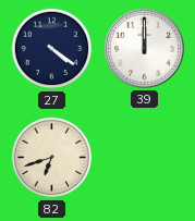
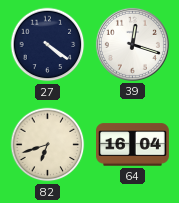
39: 12:00 -> 12:18
64: none -> 16:04
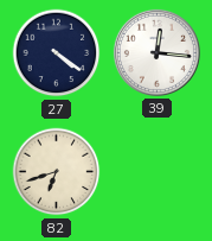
39: 12:18 -> 12:16
64: 16:04 -> none
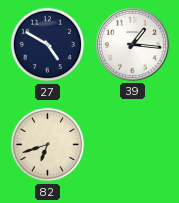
27: 4:21 -> 4:50
39: 12:16 -> 1:16
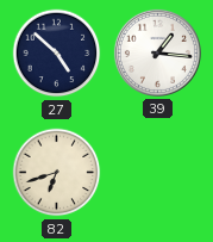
27: 4:50 -> 4:52
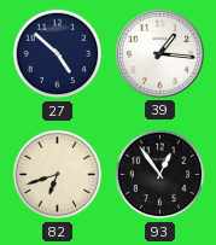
93: none -> 12:54
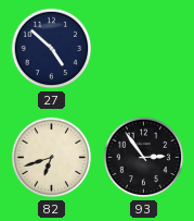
39: 1:16 -> none
93: 12:54 -> 2:54
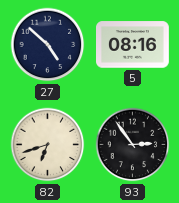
5: none -> 08:16
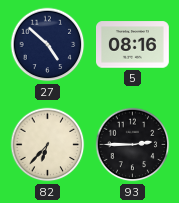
82: 6:42 -> 6:37
93: 2:54 -> 2:45
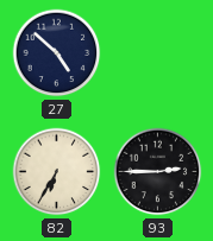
5: 08:16 -> none
82: 6:37 -> 6:35
